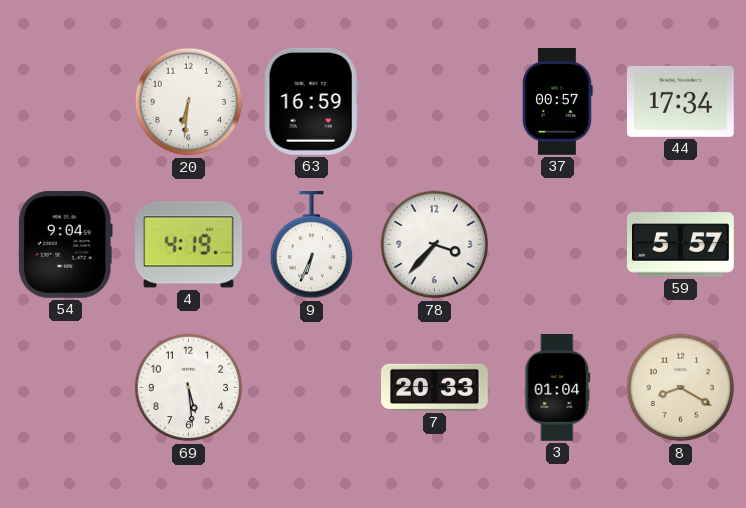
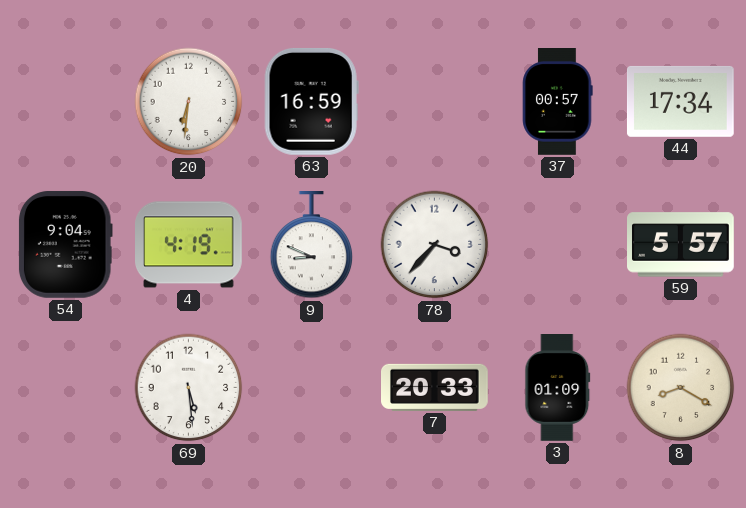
9: 6:34 -> 8:49
3: 01:04 -> 01:09
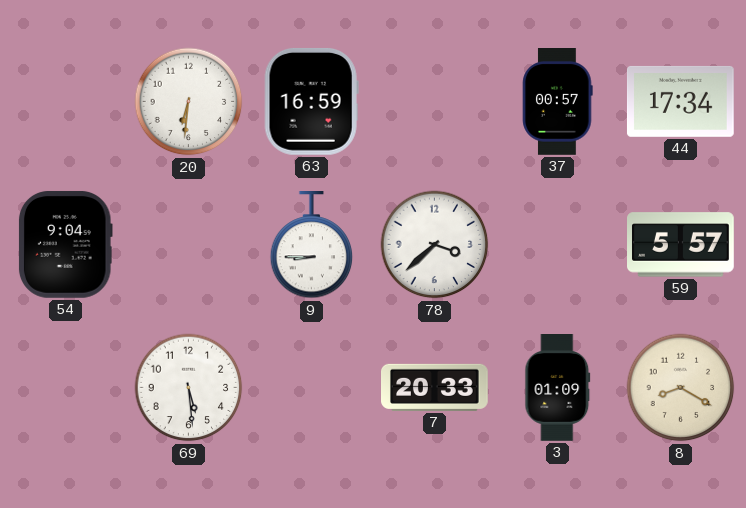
4: 4:19 -> none
9: 8:49 -> 8:45
78: 3:37 -> 3:38
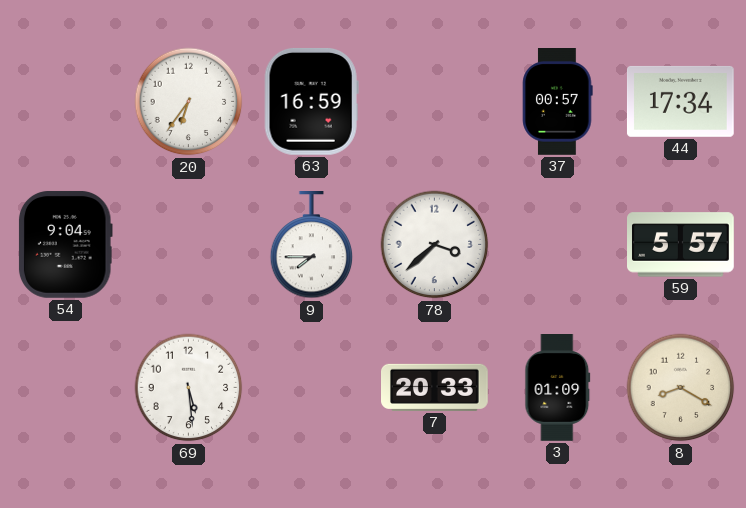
20: 6:31 -> 6:36
9: 8:45 -> 7:45
